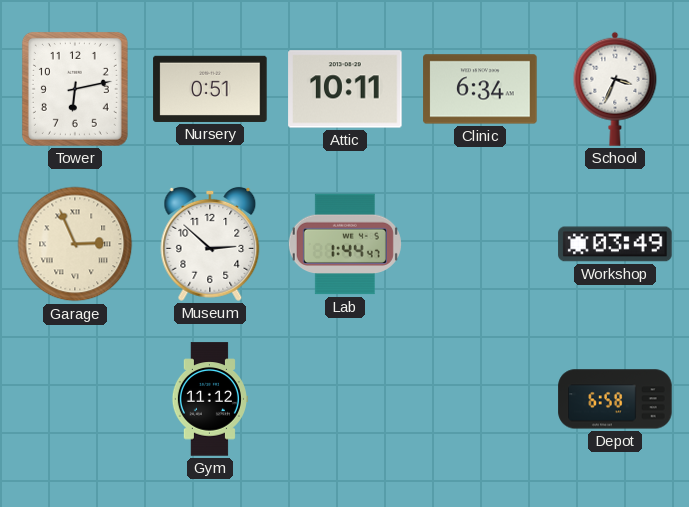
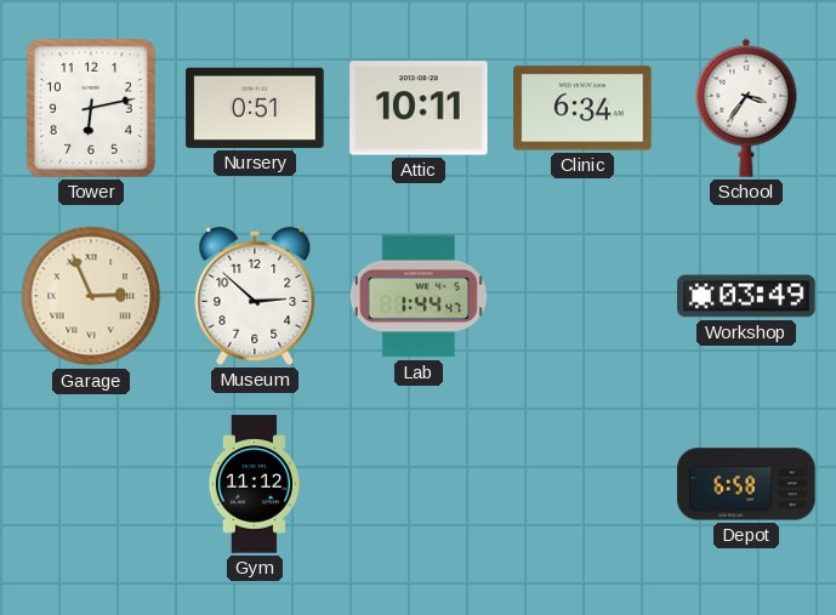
School: 3:34 -> 3:36
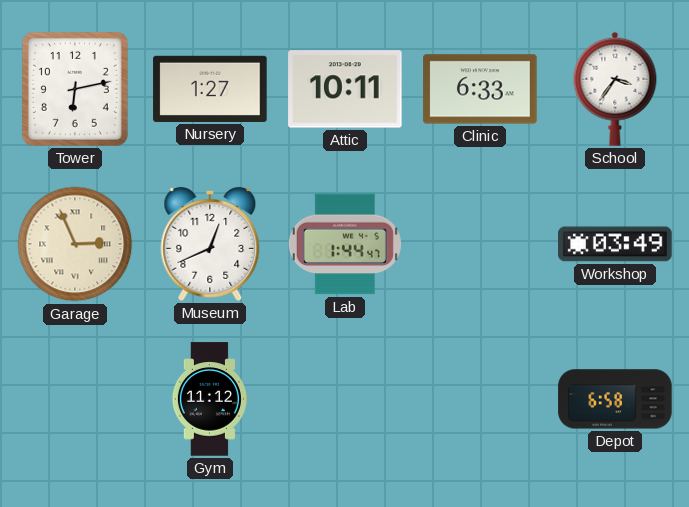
Nursery: 0:51 -> 1:27
Clinic: 6:34 -> 6:33
Museum: 2:52 -> 12:41
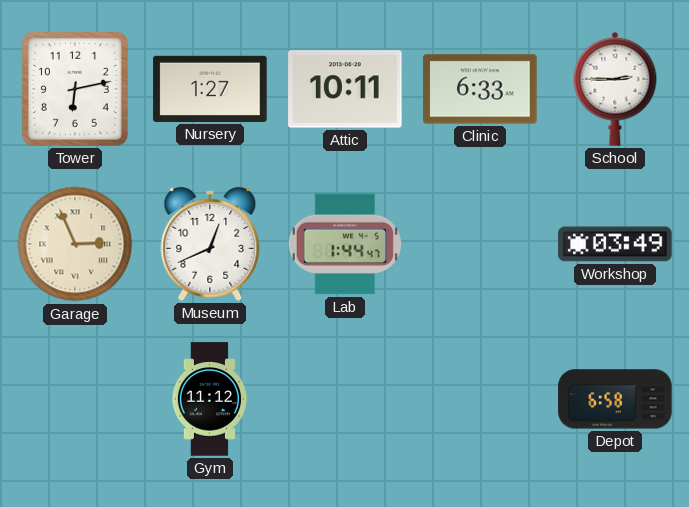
School: 3:36 -> 2:45
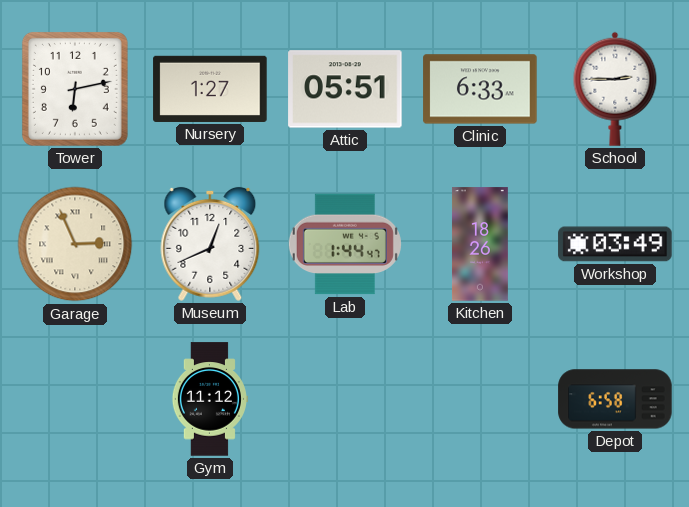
Attic: 10:11 -> 05:51
Kitchen: none -> 18:26
